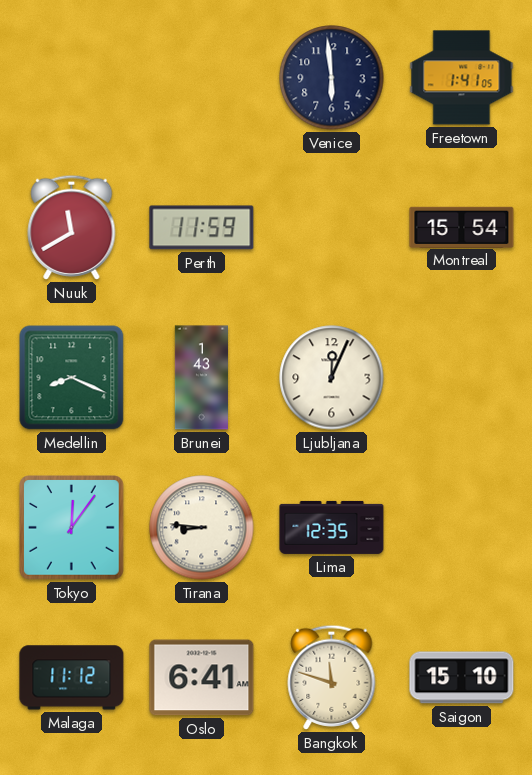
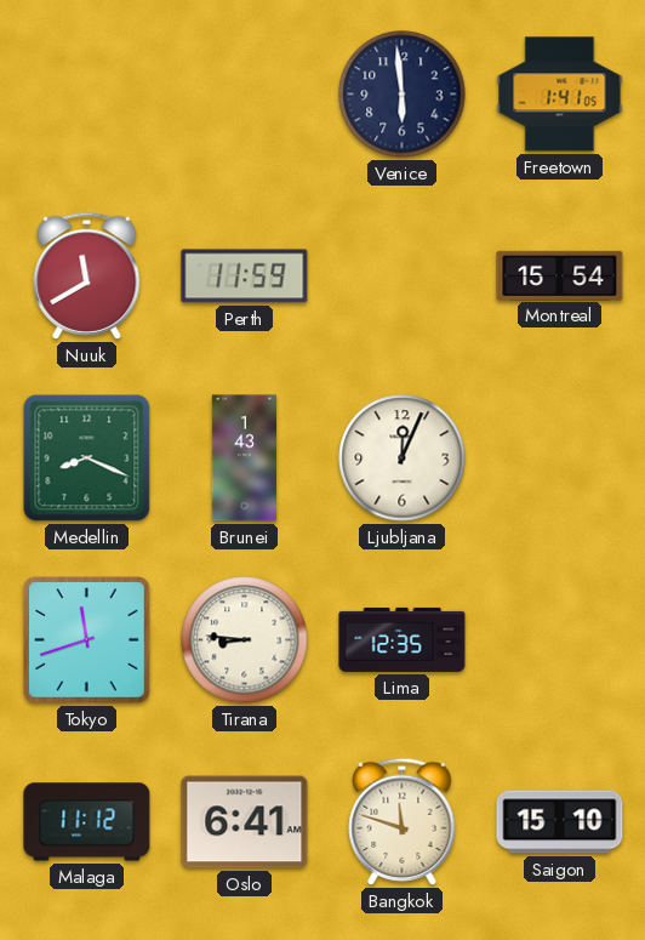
Tokyo: 12:06 -> 11:42
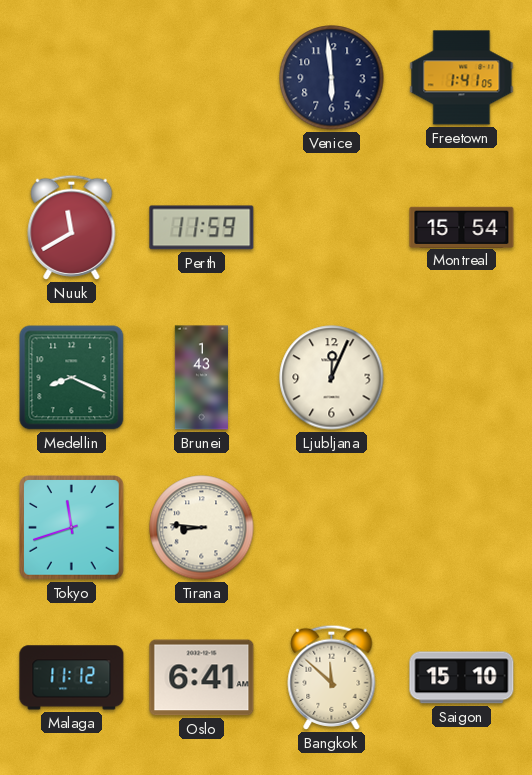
Lima: 12:35 -> none
Bangkok: 11:48 -> 11:52
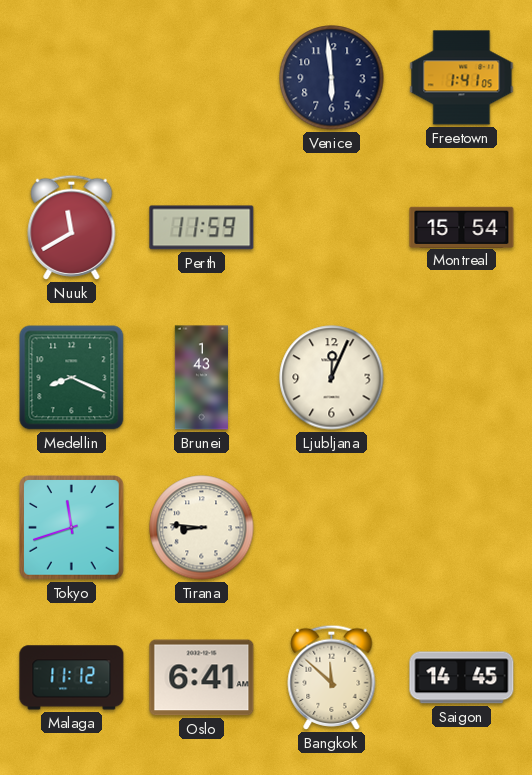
Saigon: 15:10 -> 14:45
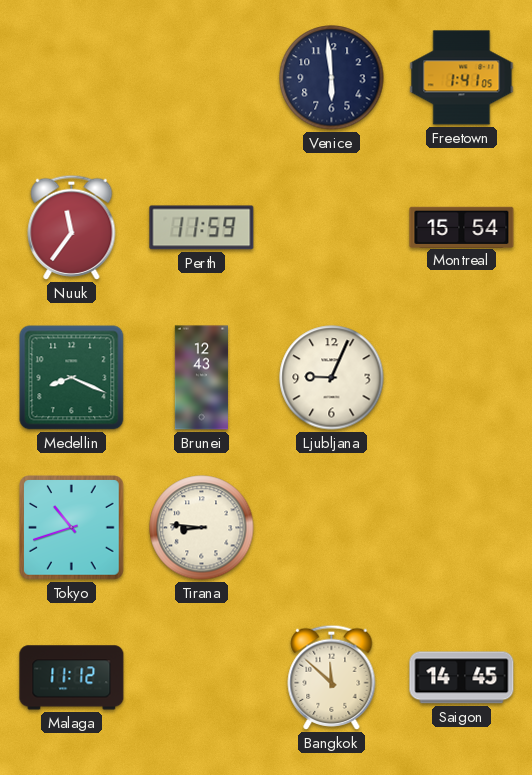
Nuuk: 11:40 -> 11:36
Brunei: 1:43 -> 12:43
Ljubljana: 12:04 -> 9:04
Tokyo: 11:42 -> 10:42
Oslo: 6:41 -> none
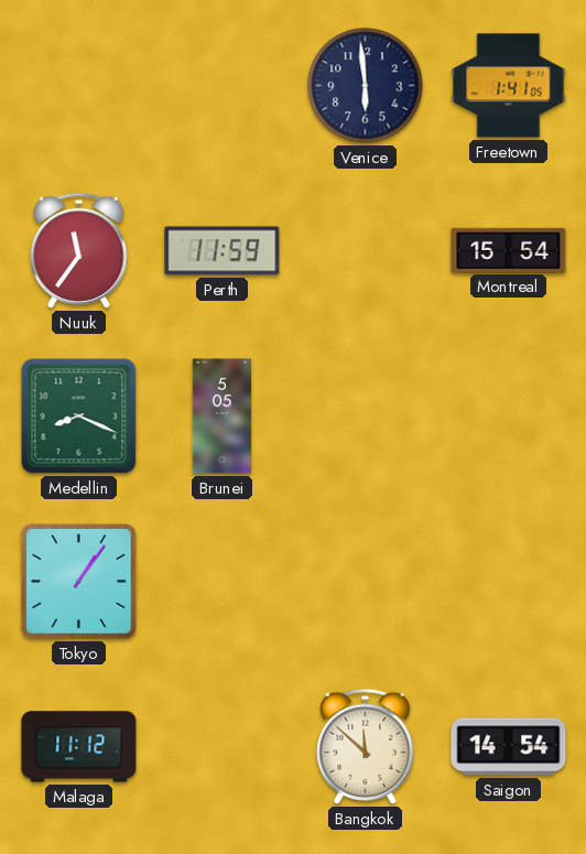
Brunei: 12:43 -> 5:05
Ljubljana: 9:04 -> none
Tokyo: 10:42 -> 1:06
Tirana: 8:46 -> none
Saigon: 14:45 -> 14:54
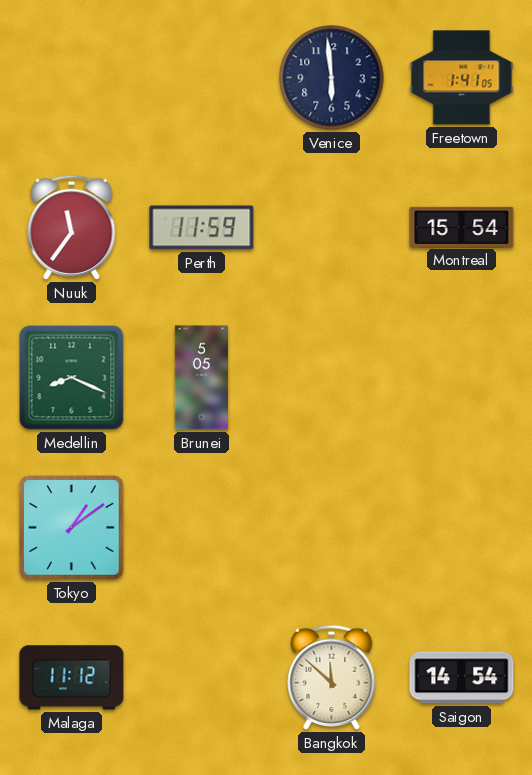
Tokyo: 1:06 -> 1:09
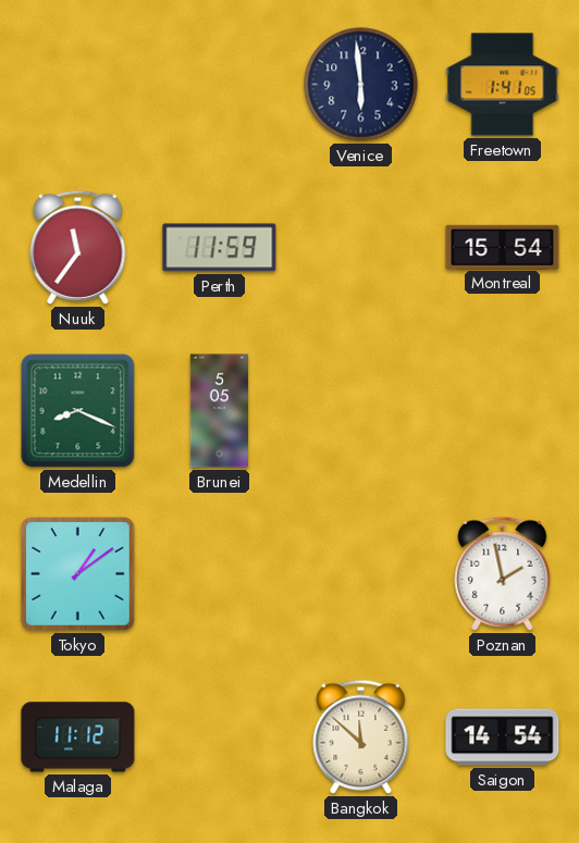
Poznan: none -> 1:58
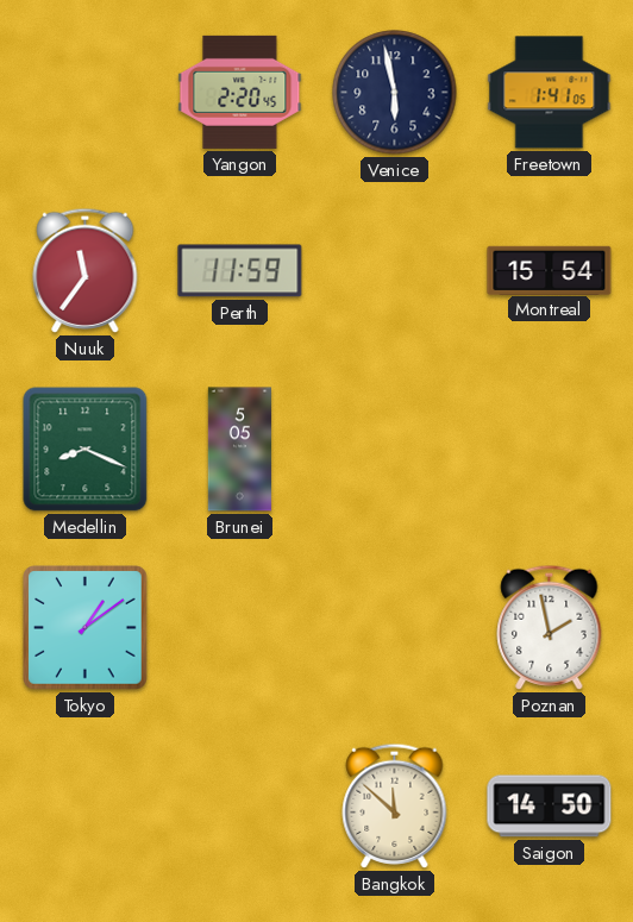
Yangon: none -> 2:20
Venice: 5:59 -> 5:58
Malaga: 11:12 -> none
Saigon: 14:54 -> 14:50
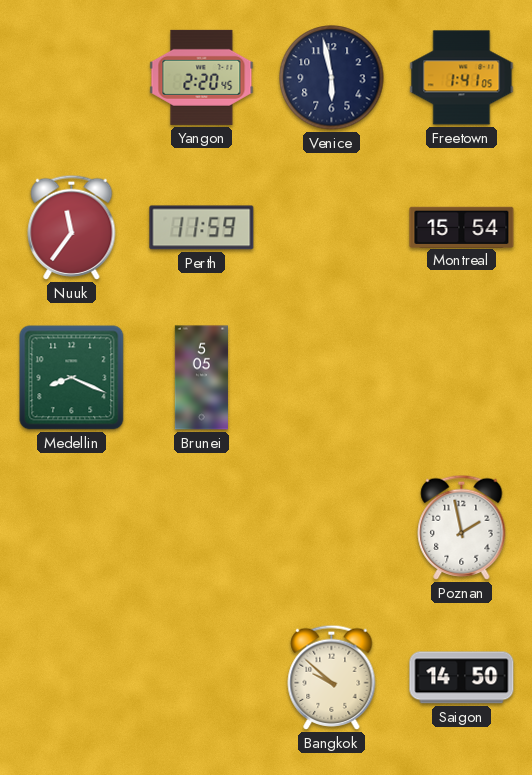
Tokyo: 1:09 -> none
Bangkok: 11:52 -> 9:52
